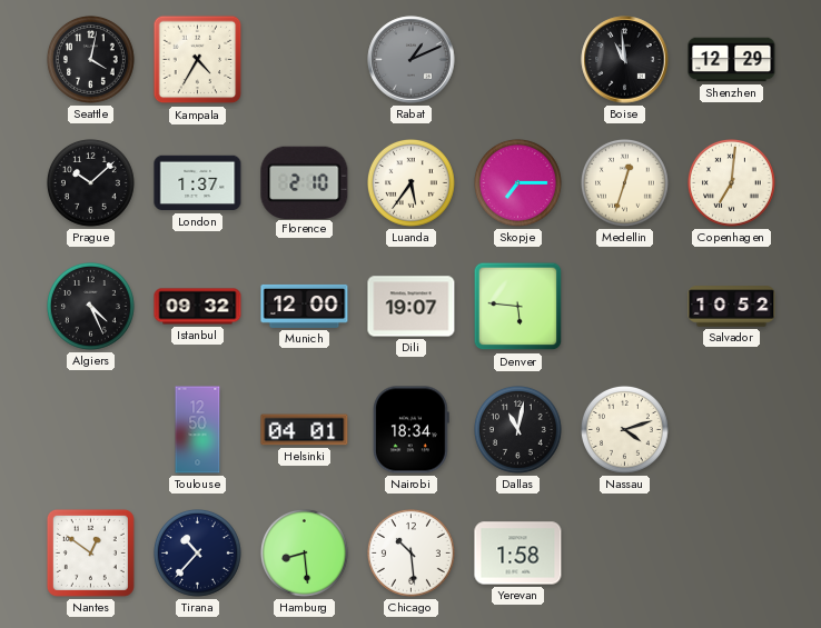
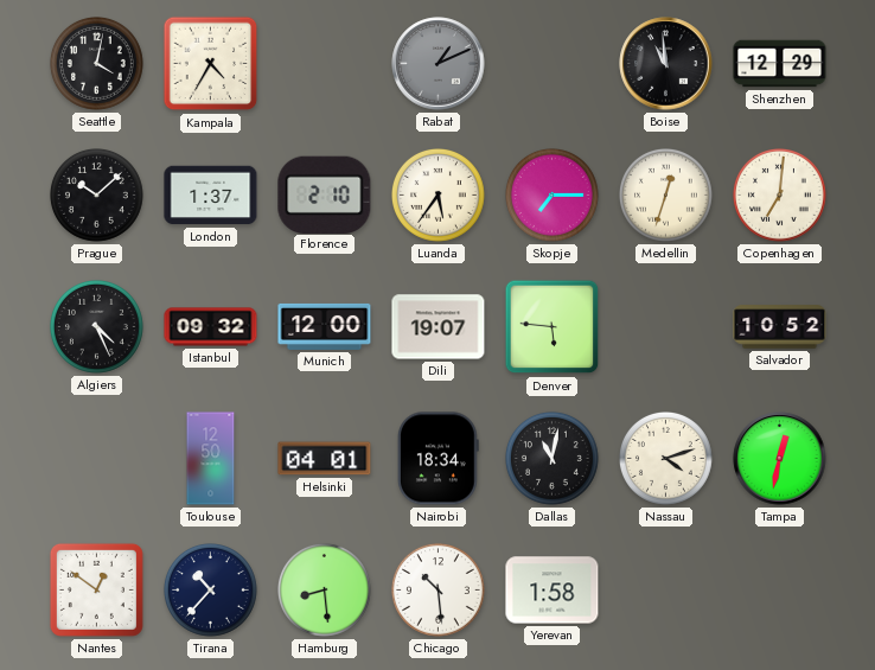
Tampa: none -> 12:32
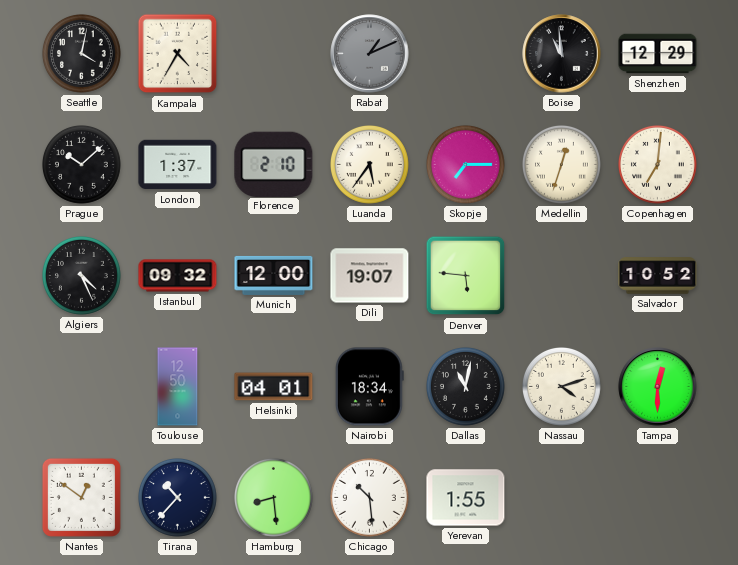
Tampa: 12:32 -> 12:30
Yerevan: 1:58 -> 1:55
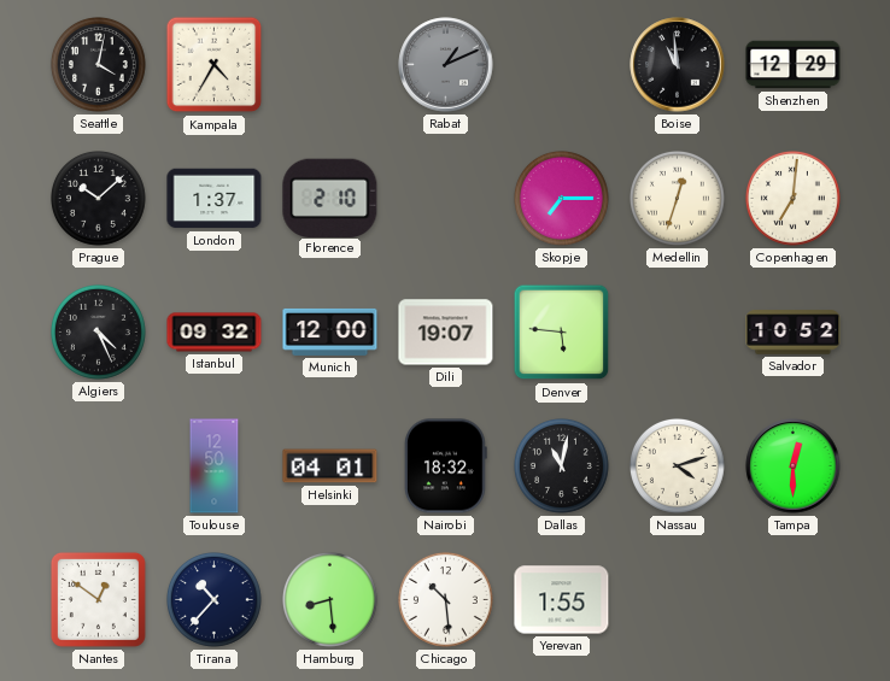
Luanda: 5:36 -> none
Nairobi: 18:34 -> 18:32
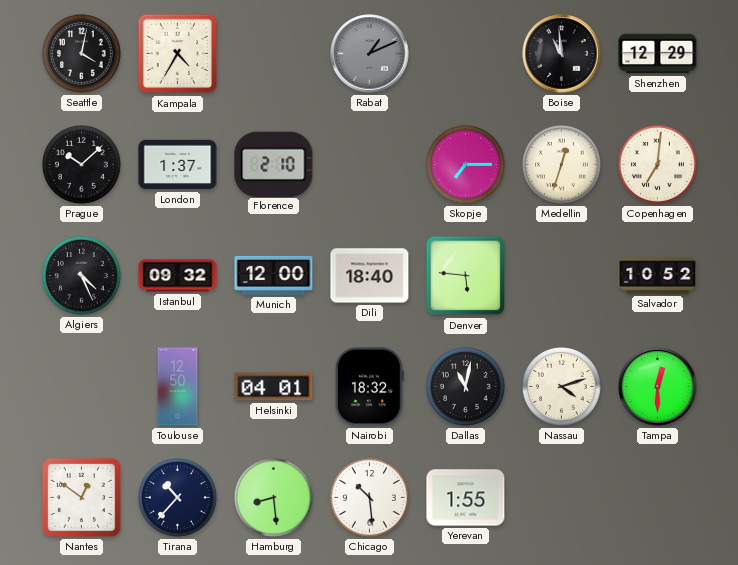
Dili: 19:07 -> 18:40
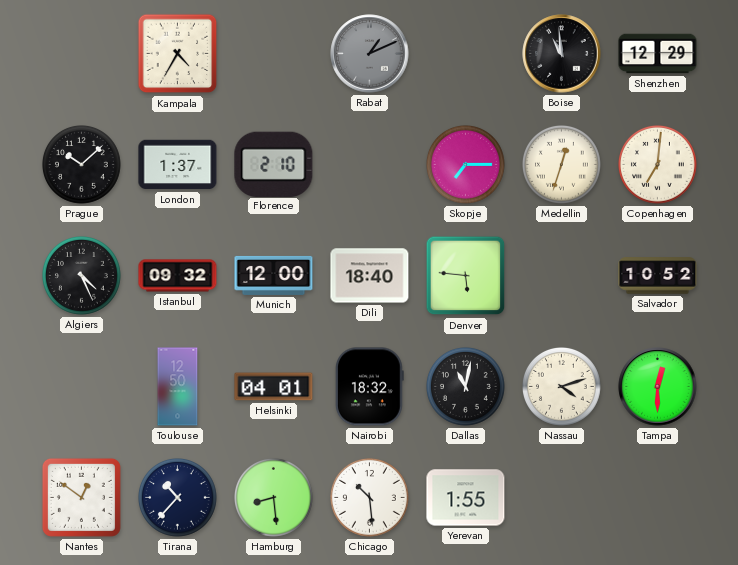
Seattle: 4:02 -> none
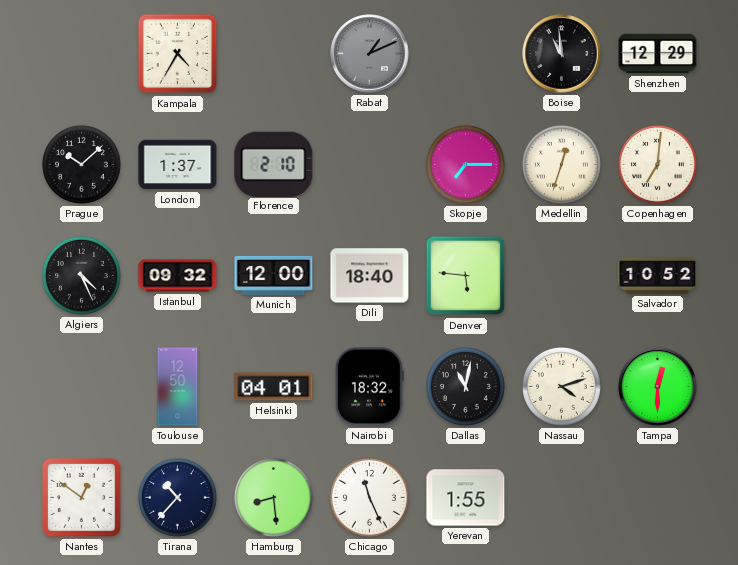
Chicago: 10:29 -> 11:26
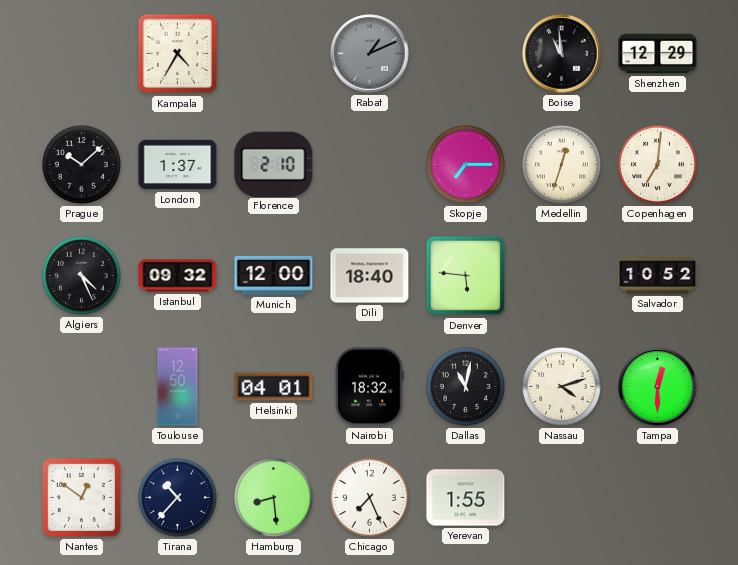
Chicago: 11:26 -> 7:26
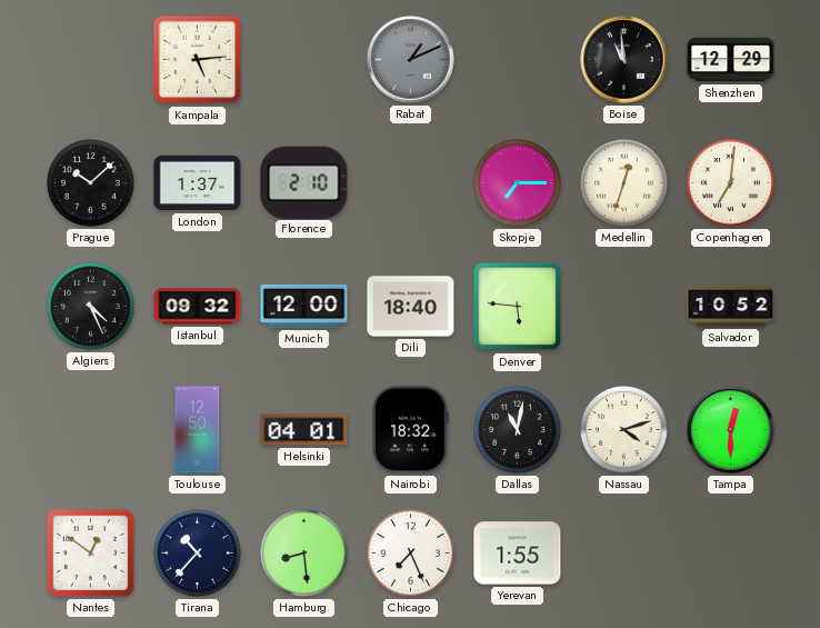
Kampala: 4:35 -> 5:14
